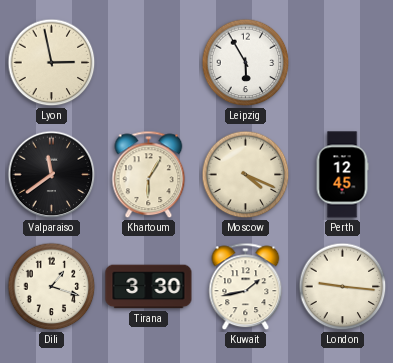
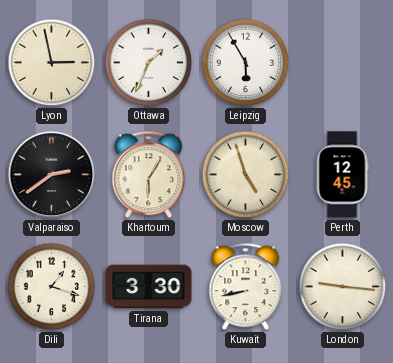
Ottawa: none -> 1:34
Valparaiso: 11:39 -> 2:39
Moscow: 4:19 -> 4:57
Kuwait: 1:43 -> 8:43
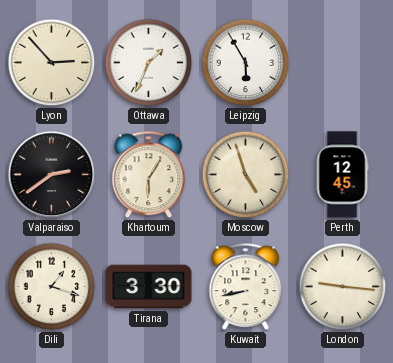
Lyon: 2:58 -> 2:53
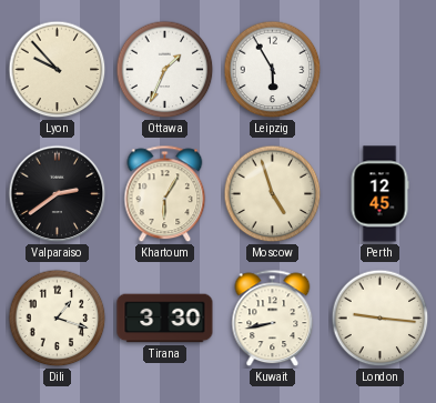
Lyon: 2:53 -> 9:53
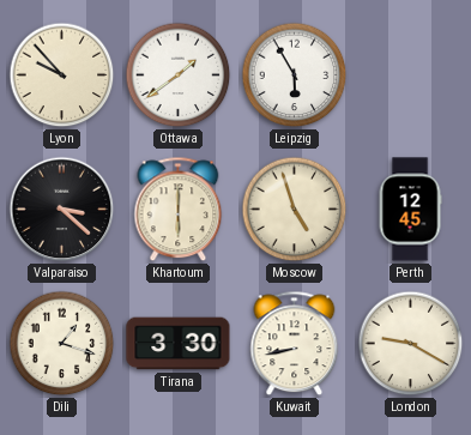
Ottawa: 1:34 -> 1:39
Valparaiso: 2:39 -> 3:22
Khartoum: 6:05 -> 6:00
London: 9:16 -> 9:20
